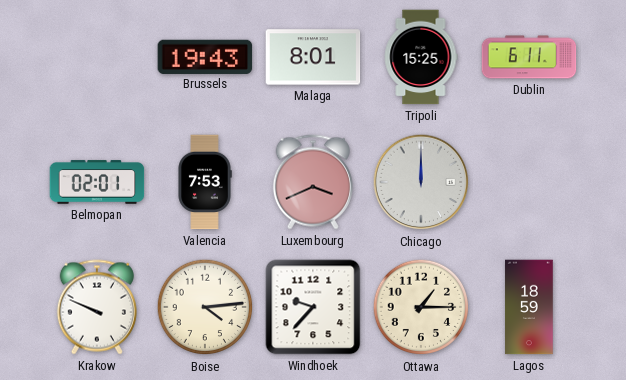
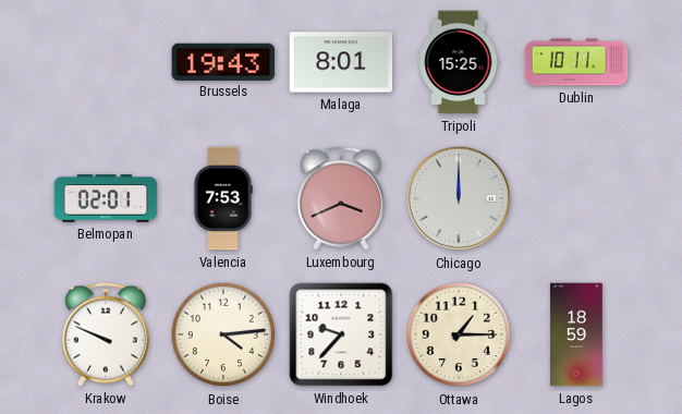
Dublin: 6:11 -> 10:11
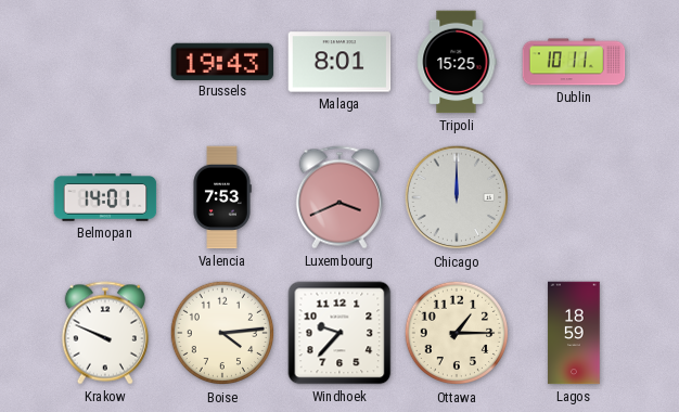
Belmopan: 02:01 -> 14:01
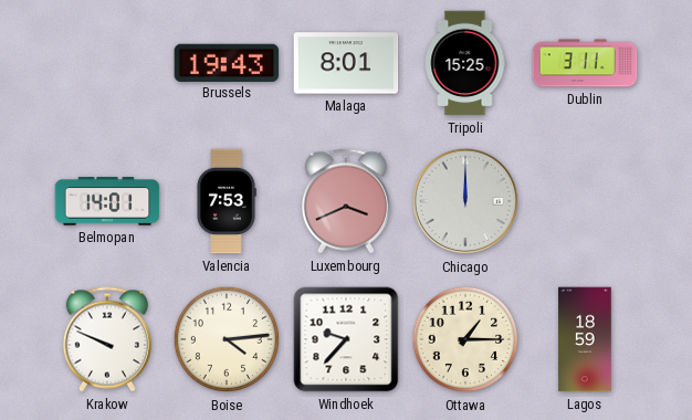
Dublin: 10:11 -> 3:11
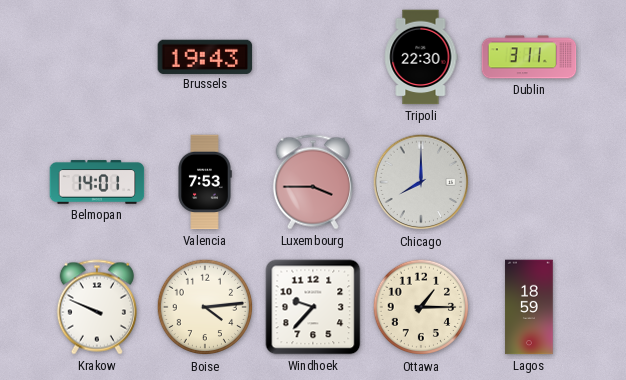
Malaga: 8:01 -> none
Tripoli: 15:25 -> 22:30
Luxembourg: 3:41 -> 3:45
Chicago: 12:00 -> 8:00
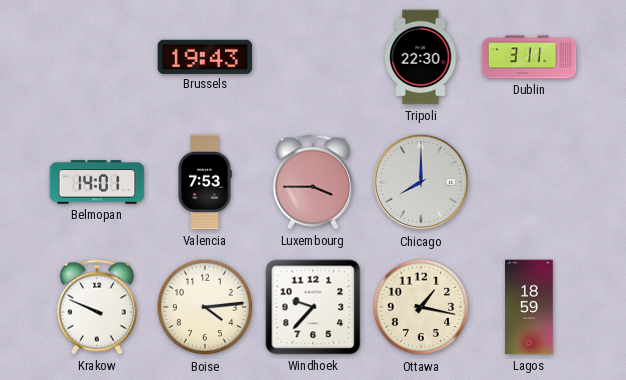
Ottawa: 1:15 -> 1:17
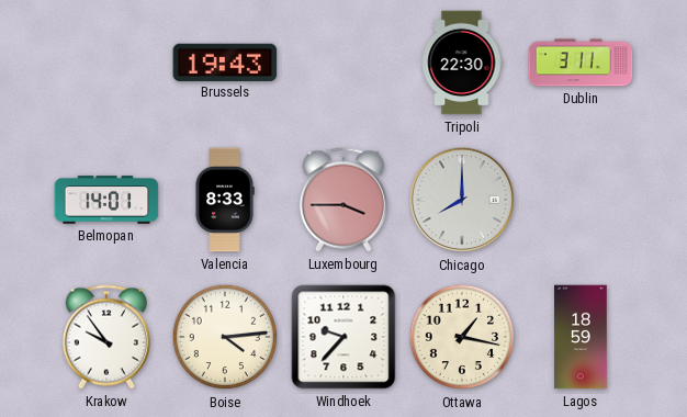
Valencia: 7:53 -> 8:33
Krakow: 9:49 -> 9:54
